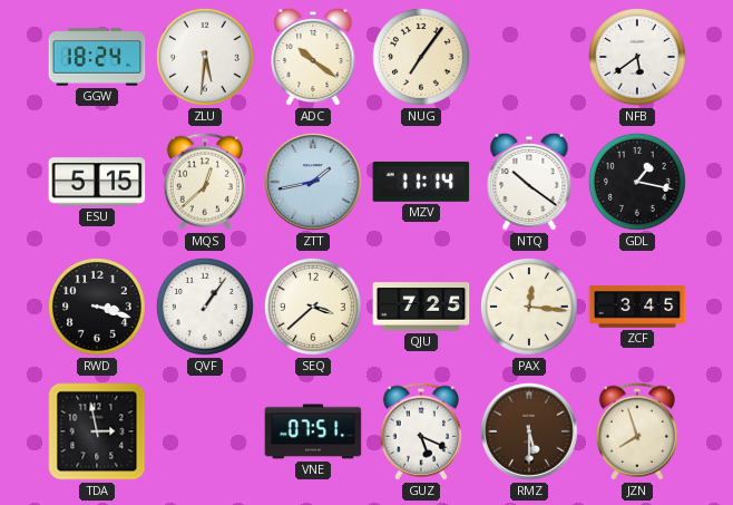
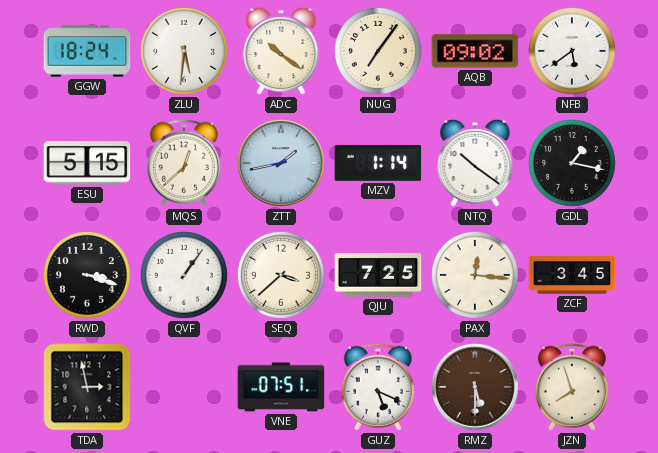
AQB: none -> 09:02
MZV: 11:14 -> 1:14
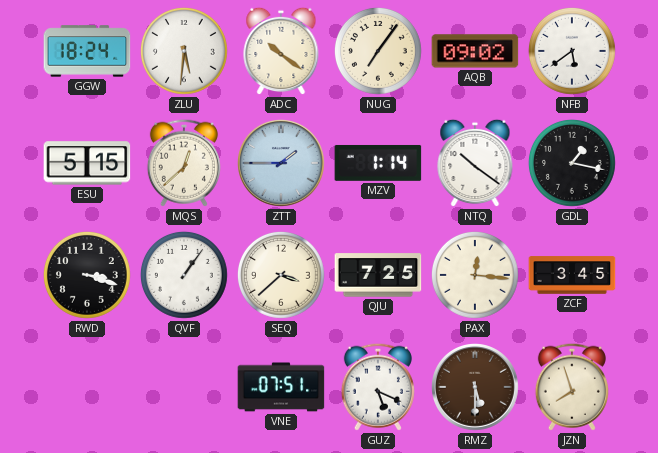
ZTT: 1:43 -> 1:45
TDA: 2:58 -> none
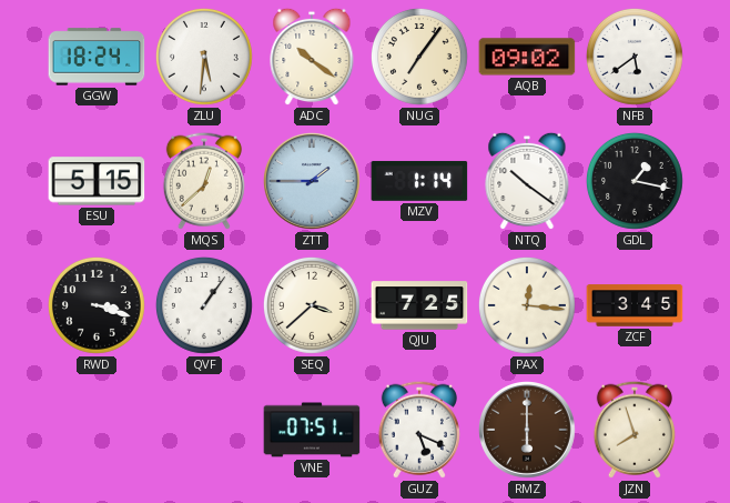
RMZ: 5:30 -> 6:00
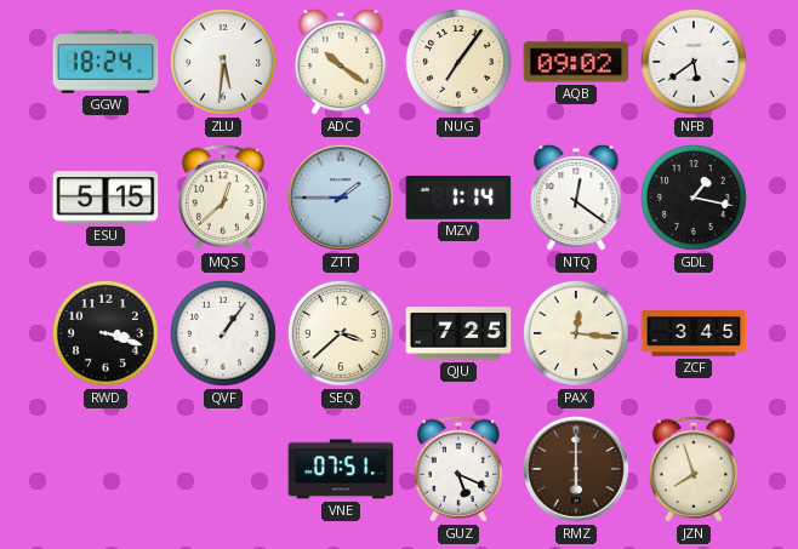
NTQ: 10:21 -> 12:21
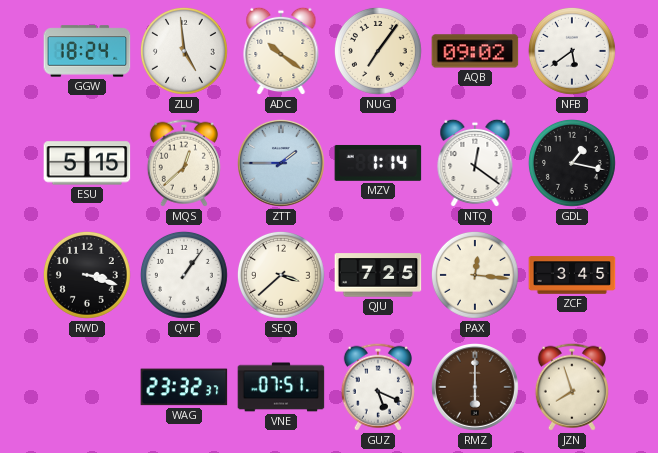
ZLU: 5:31 -> 4:59
WAG: none -> 23:32
